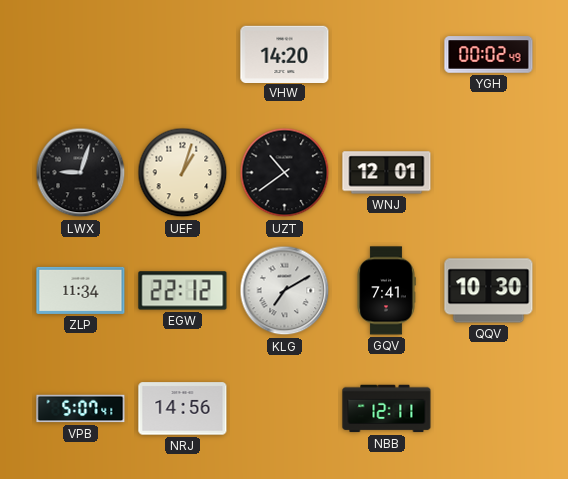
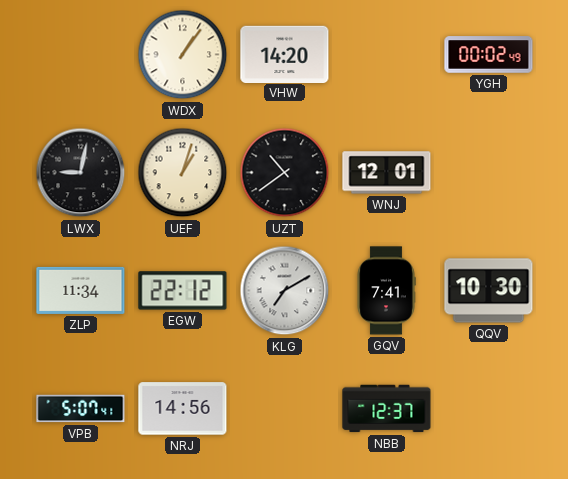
WDX: none -> 1:06
LWX: 9:03 -> 9:02
NBB: 12:11 -> 12:37
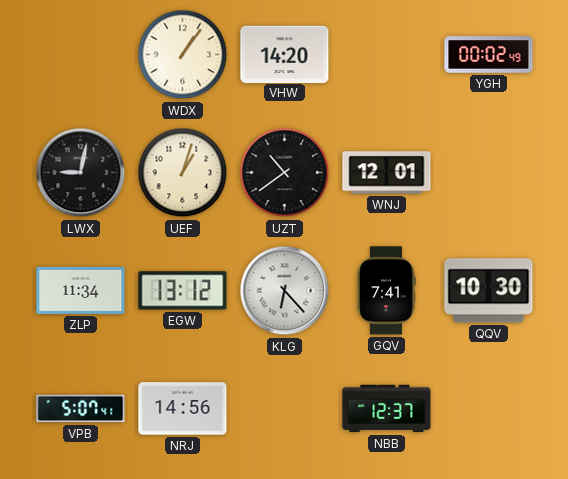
EGW: 22:12 -> 13:12
KLG: 7:10 -> 6:23
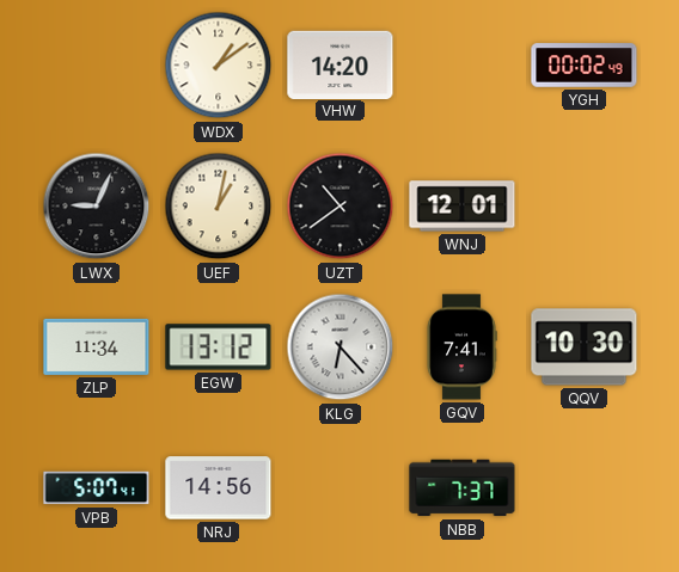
WDX: 1:06 -> 1:09
LWX: 9:02 -> 9:04
UEF: 1:03 -> 1:02
NBB: 12:37 -> 7:37
